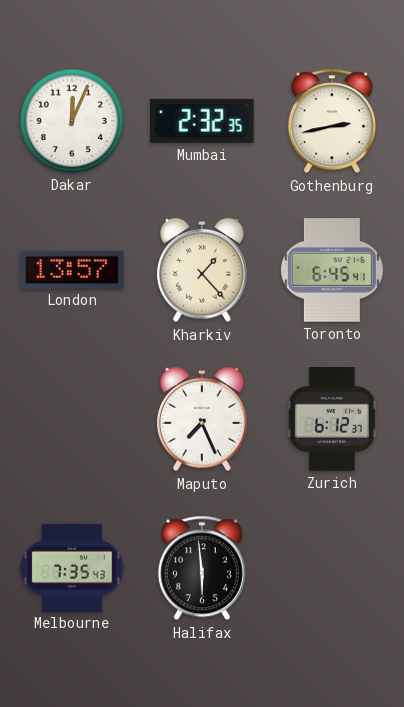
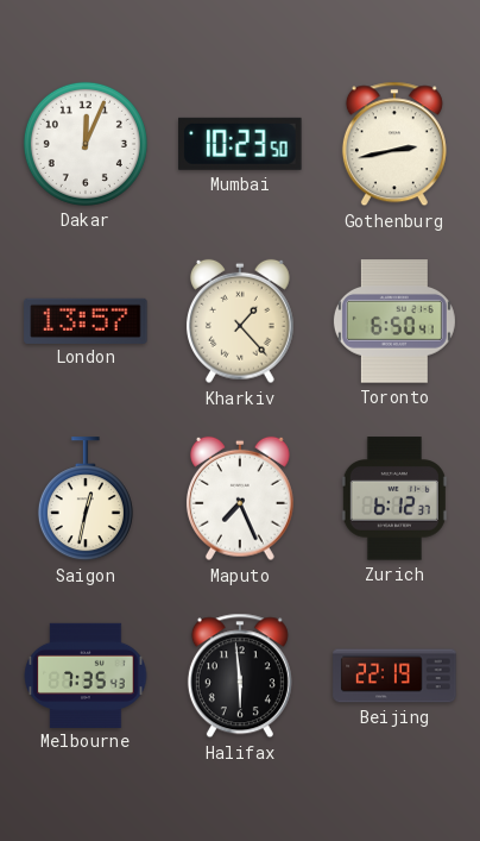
Mumbai: 2:32 -> 10:23
Toronto: 6:45 -> 6:50
Saigon: none -> 12:32
Beijing: none -> 22:19
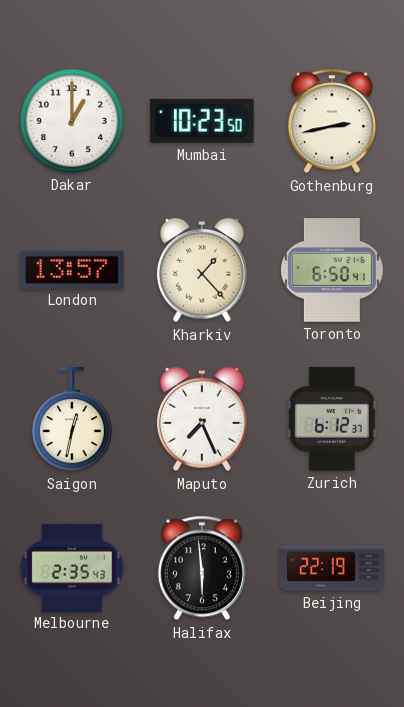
Dakar: 12:04 -> 1:00
Melbourne: 7:35 -> 2:35
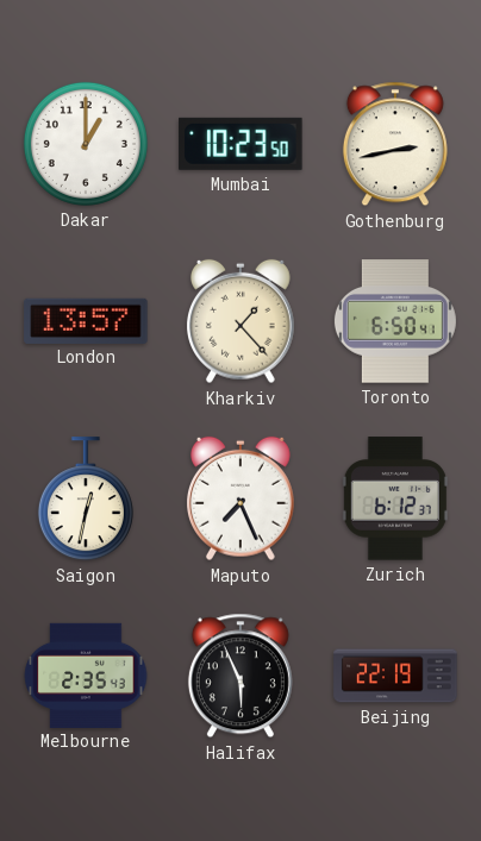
Halifax: 5:59 -> 5:56
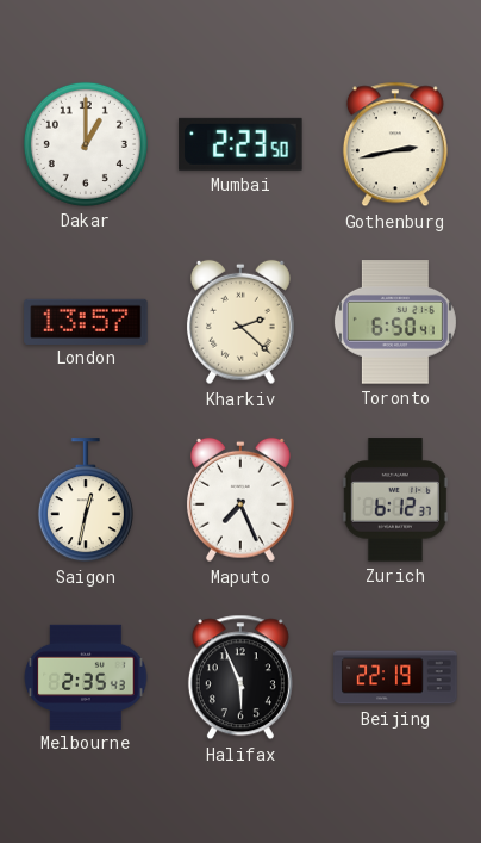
Mumbai: 10:23 -> 2:23
Kharkiv: 1:23 -> 2:22
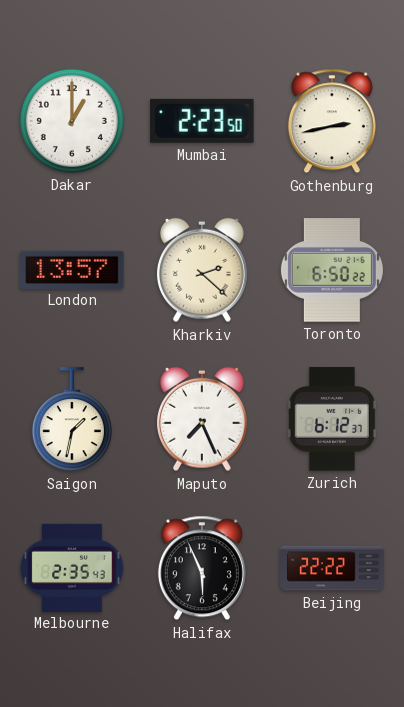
Toronto: 6:50:41 -> 6:50:22
Saigon: 12:32 -> 1:32
Beijing: 22:19 -> 22:22
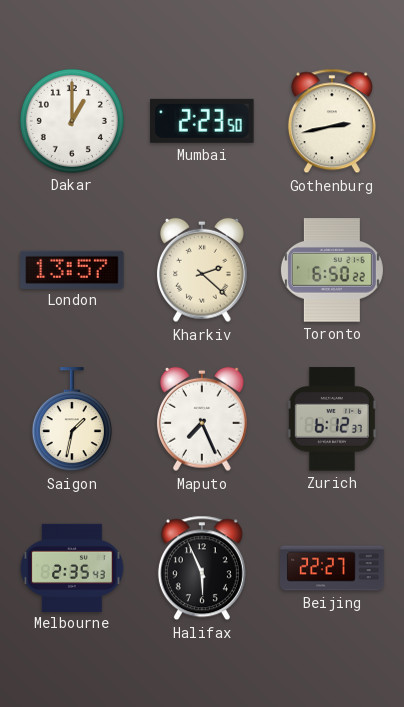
Beijing: 22:22 -> 22:27
